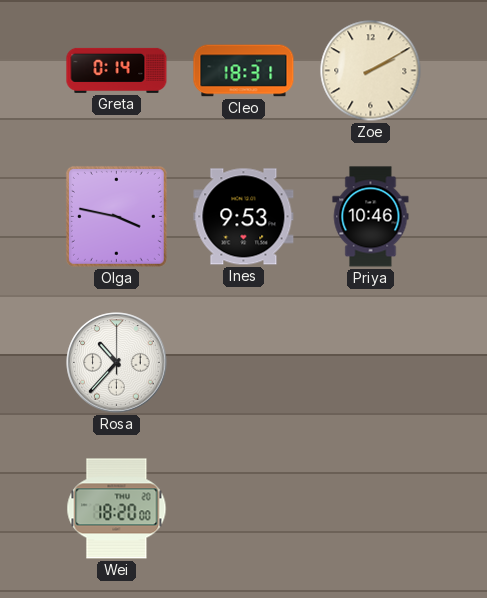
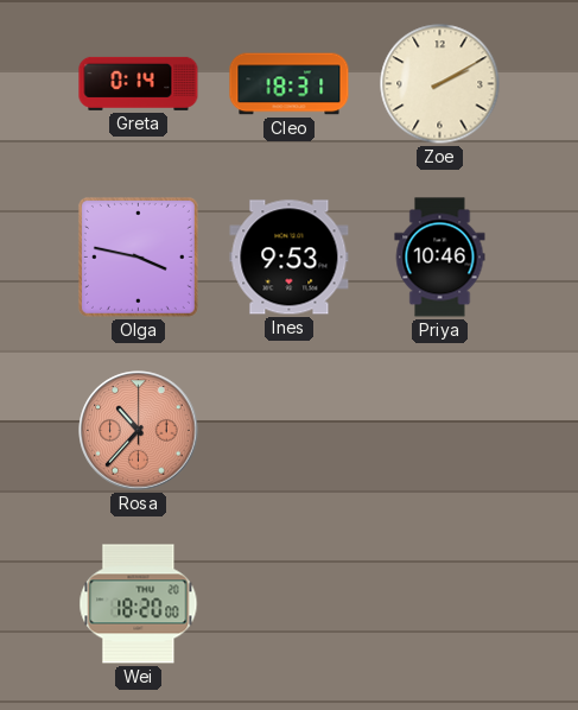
Rosa dial: white -> salmon
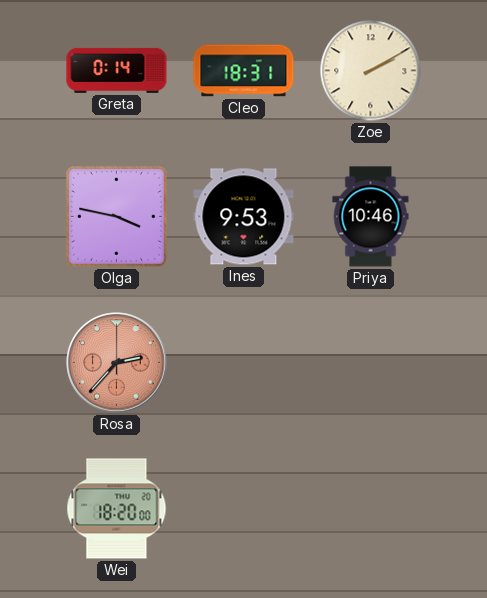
Rosa: 10:37 -> 2:37
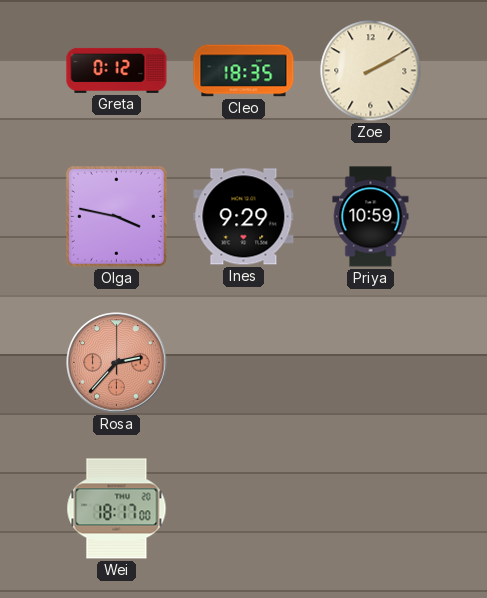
Greta: 0:14 -> 0:12
Cleo: 18:31 -> 18:35
Ines: 9:53 -> 9:29
Priya: 10:46 -> 10:59
Wei: 18:20 -> 18:17
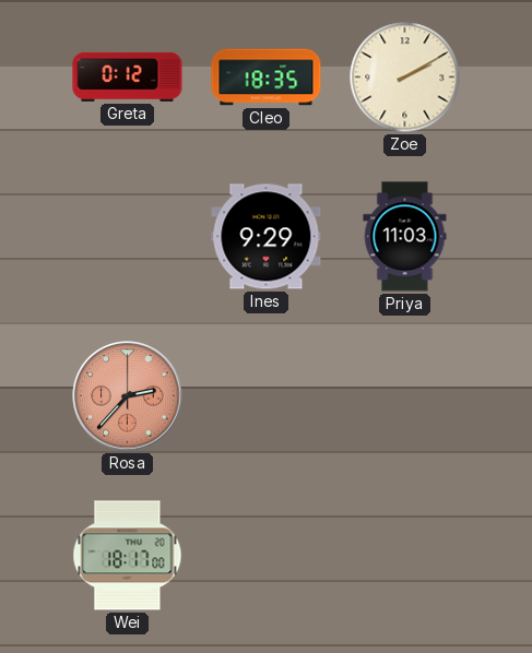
Olga: 3:47 -> none
Priya: 10:59 -> 11:03
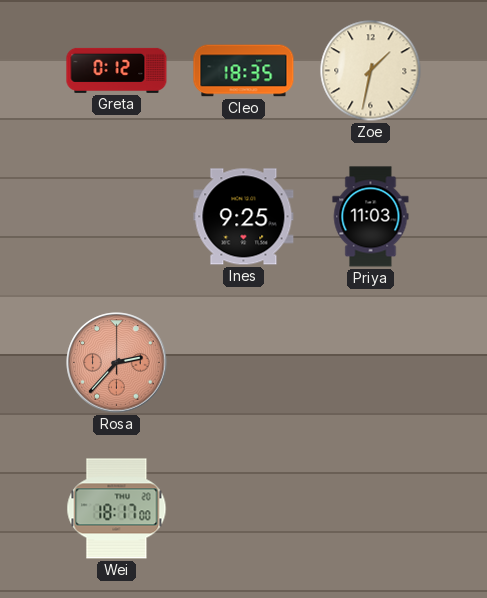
Zoe: 2:10 -> 1:32
Ines: 9:29 -> 9:25
